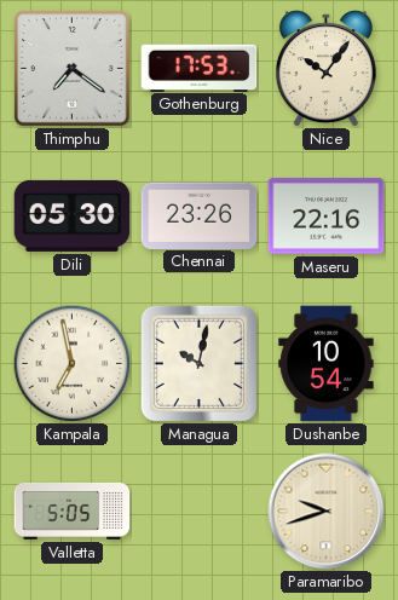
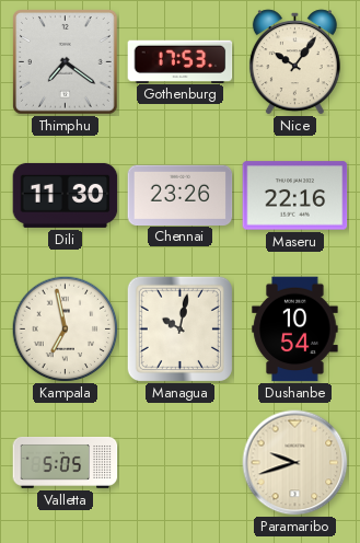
Dili: 05:30 -> 11:30
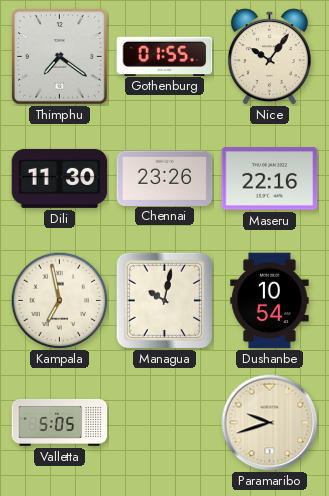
Gothenburg: 17:53 -> 01:55
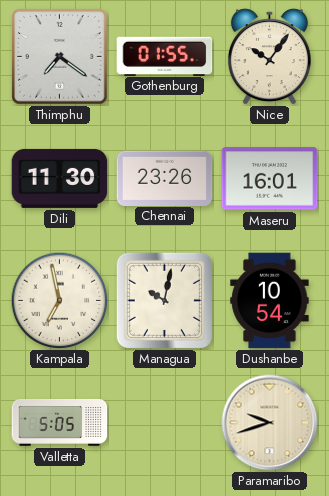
Maseru: 22:16 -> 16:01
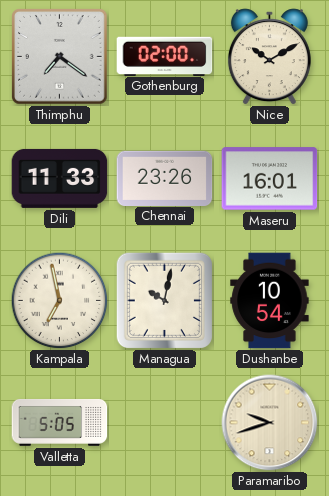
Gothenburg: 01:55 -> 02:00
Nice: 10:06 -> 10:10
Dili: 11:30 -> 11:33
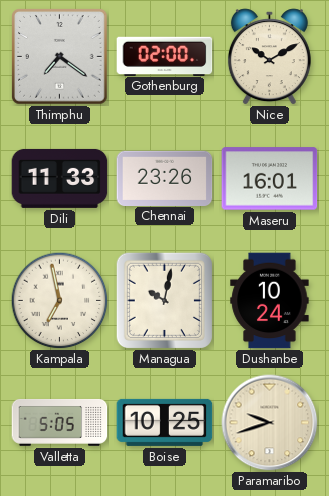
Dushanbe: 10:54 -> 10:24
Boise: none -> 10:25
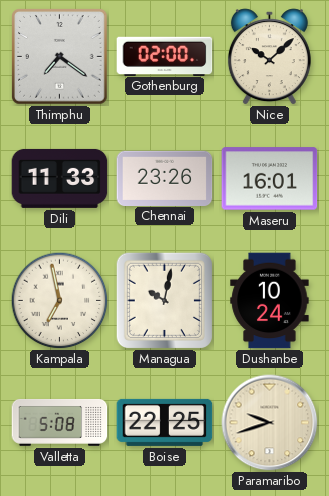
Nice: 10:10 -> 10:08
Valletta: 5:05 -> 5:08
Boise: 10:25 -> 22:25
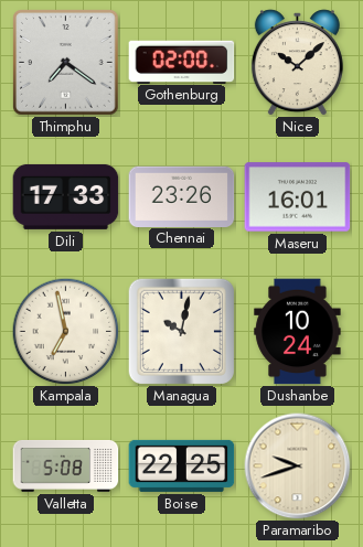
Dili: 11:33 -> 17:33
